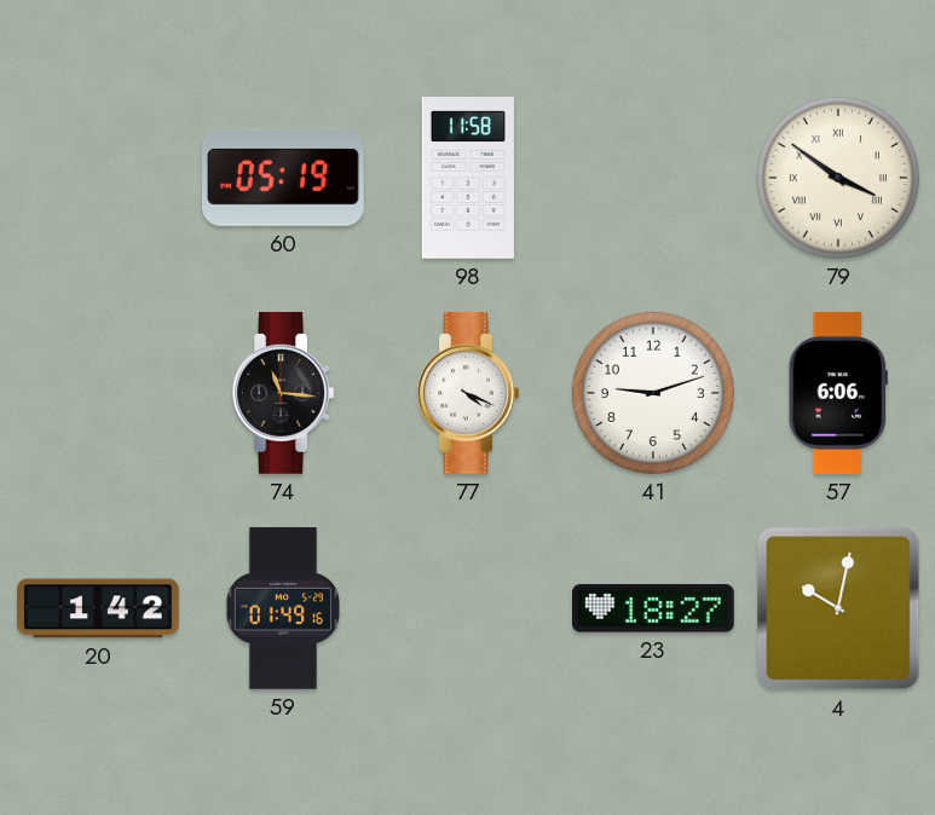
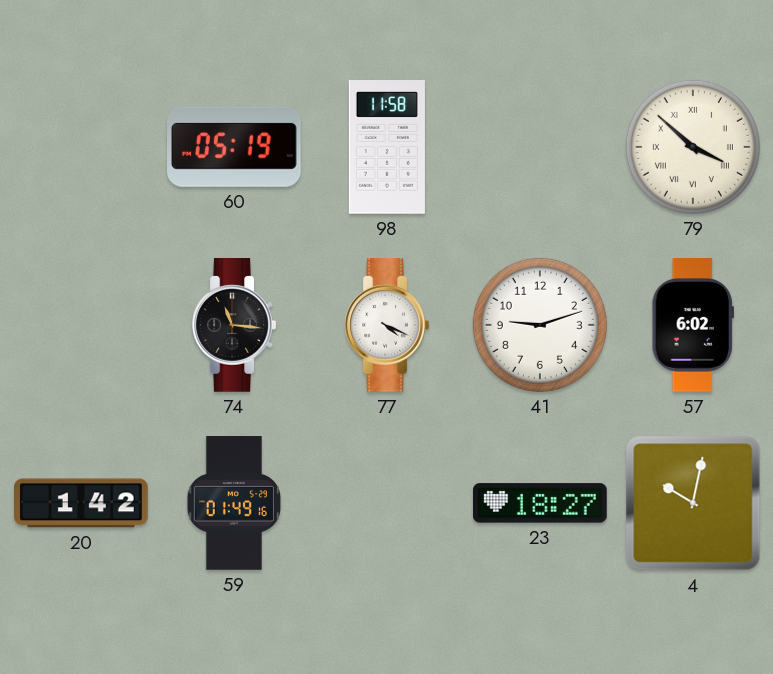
79: 3:51 -> 3:52
57: 6:06 -> 6:02
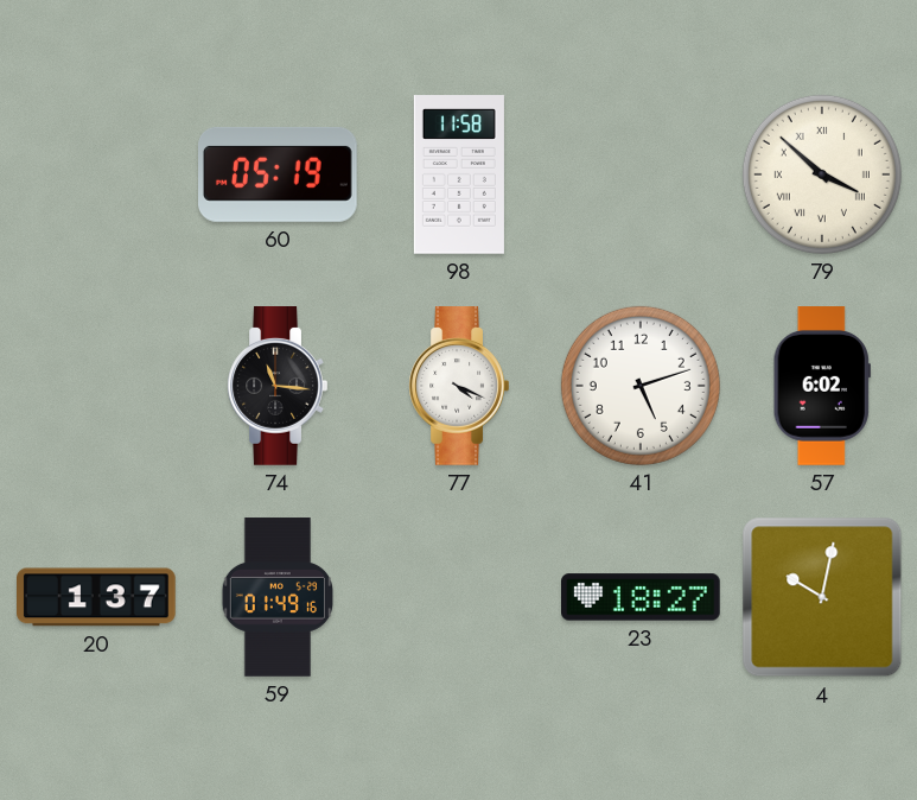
41: 9:12 -> 5:12
20: 1:42 -> 1:37
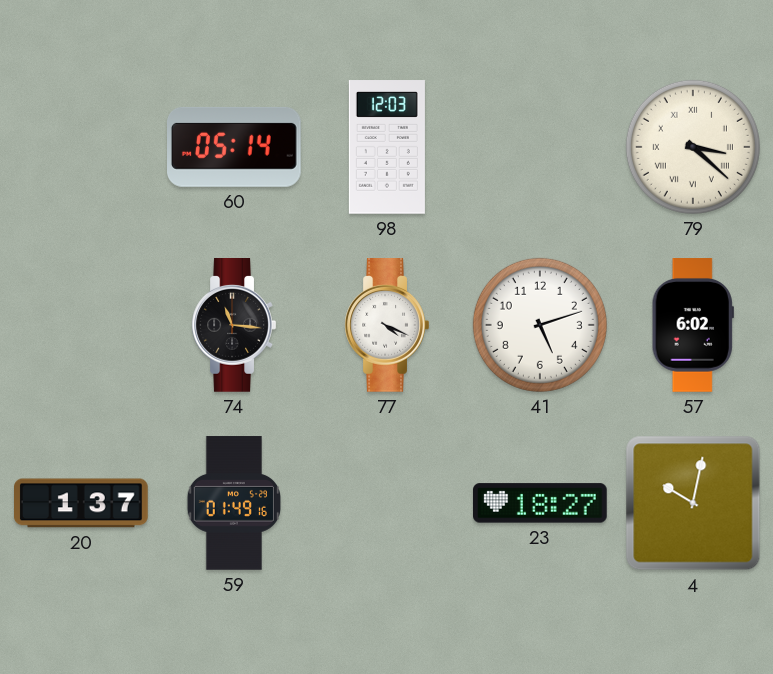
60: 05:19 -> 05:14
98: 11:58 -> 12:03
79: 3:52 -> 3:22
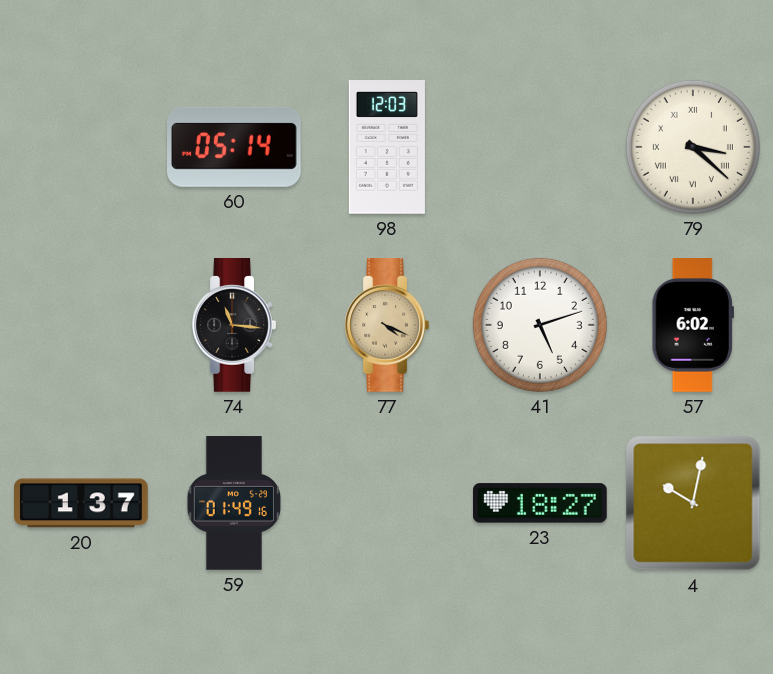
77 dial: white -> champagne
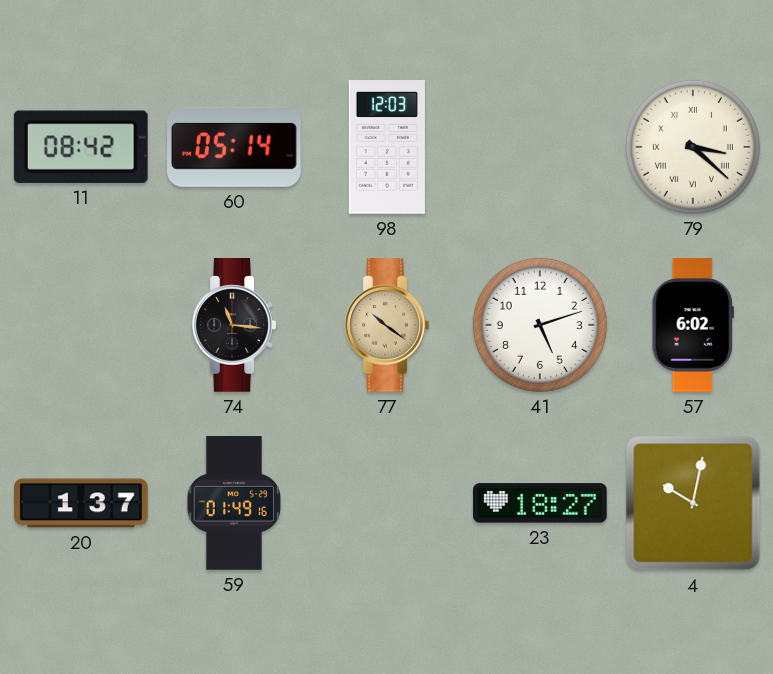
11: none -> 08:42
77: 4:19 -> 10:21
